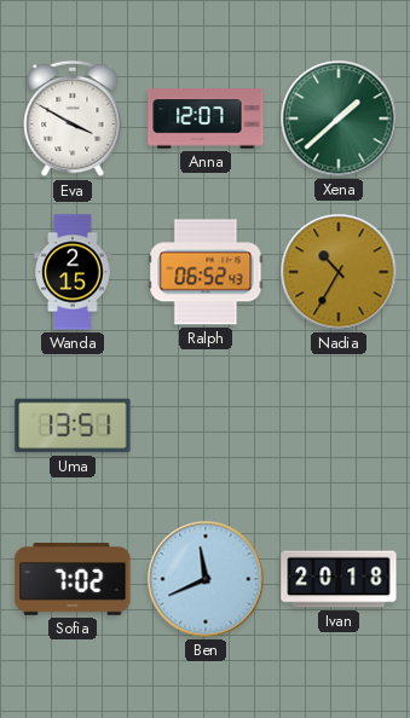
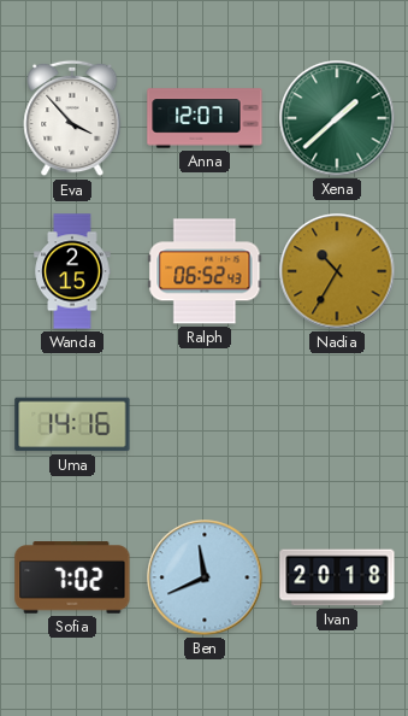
Eva: 3:50 -> 3:53
Uma: 13:51 -> 14:16
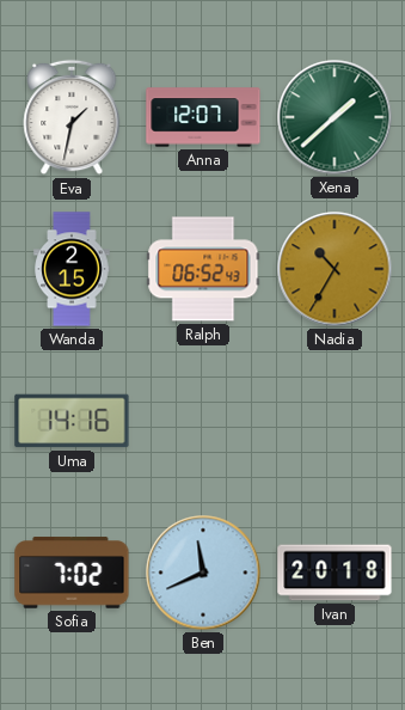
Eva: 3:53 -> 1:32
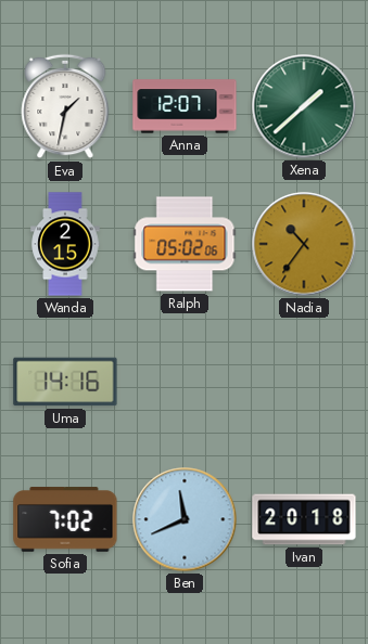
Ralph: 06:52 -> 05:02
Nadia: 10:35 -> 10:36
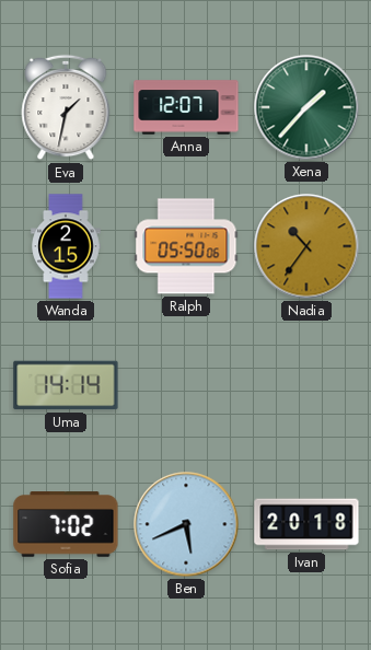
Xena: 1:38 -> 1:37
Ralph: 05:02 -> 05:50
Uma: 14:16 -> 14:14
Ben: 11:41 -> 5:41
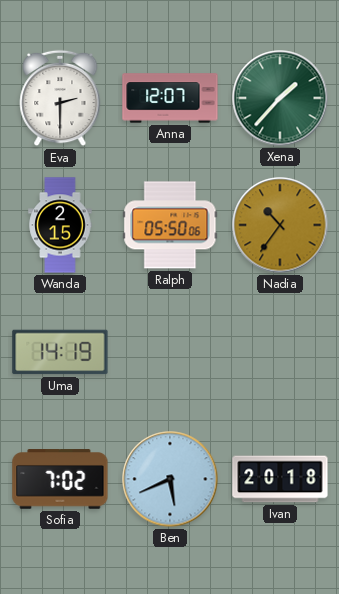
Eva: 1:32 -> 2:30
Uma: 14:14 -> 14:19
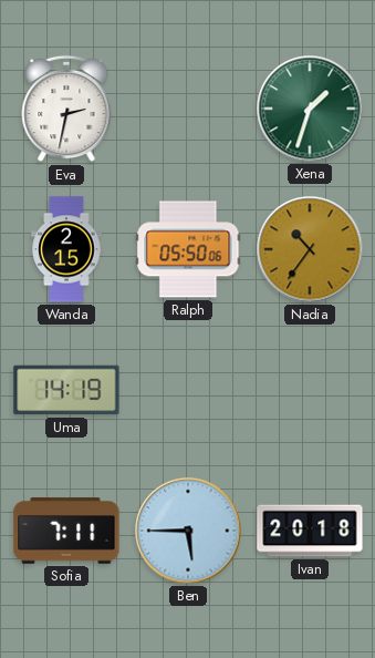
Eva: 2:30 -> 2:32
Anna: 12:07 -> none
Xena: 1:37 -> 1:33
Sofia: 7:02 -> 7:11
Ben: 5:41 -> 5:45
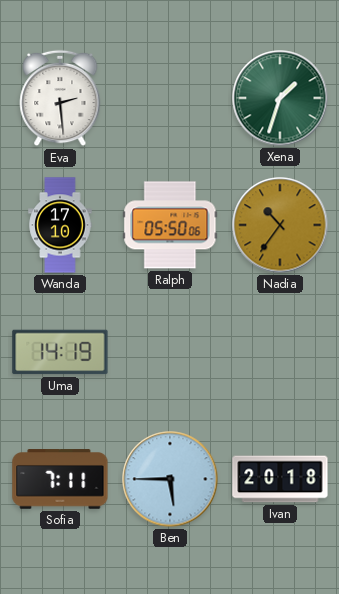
Eva: 2:32 -> 2:29
Wanda: 2:15 -> 17:10
